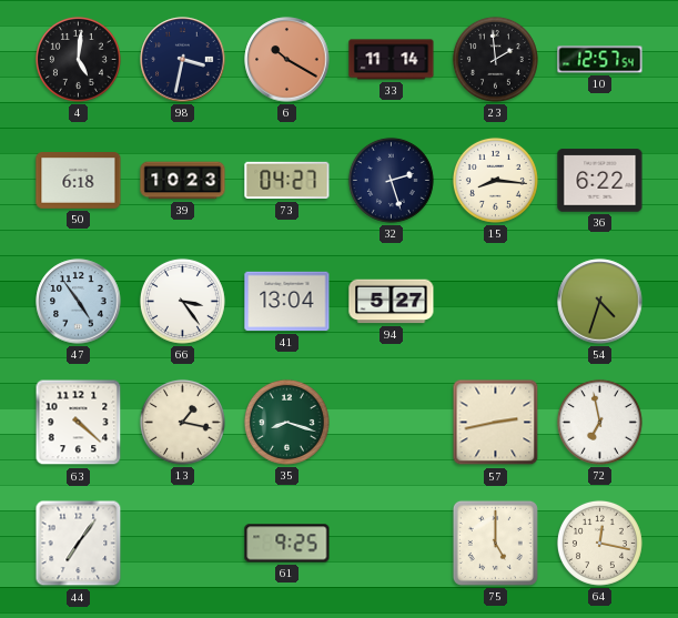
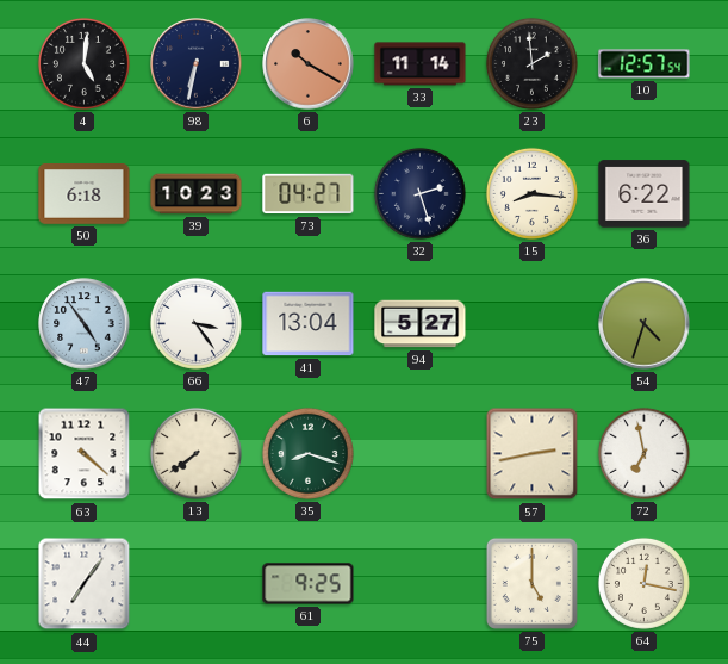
98: 3:32 -> 6:32
13: 1:17 -> 7:39
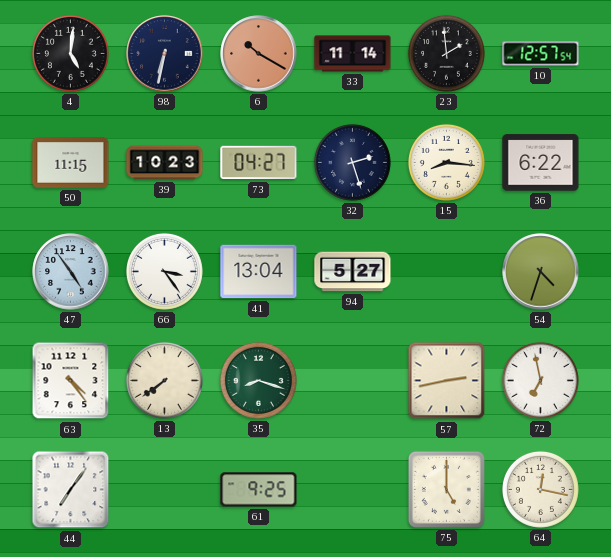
50: 6:18 -> 11:15
63: 4:22 -> 4:24
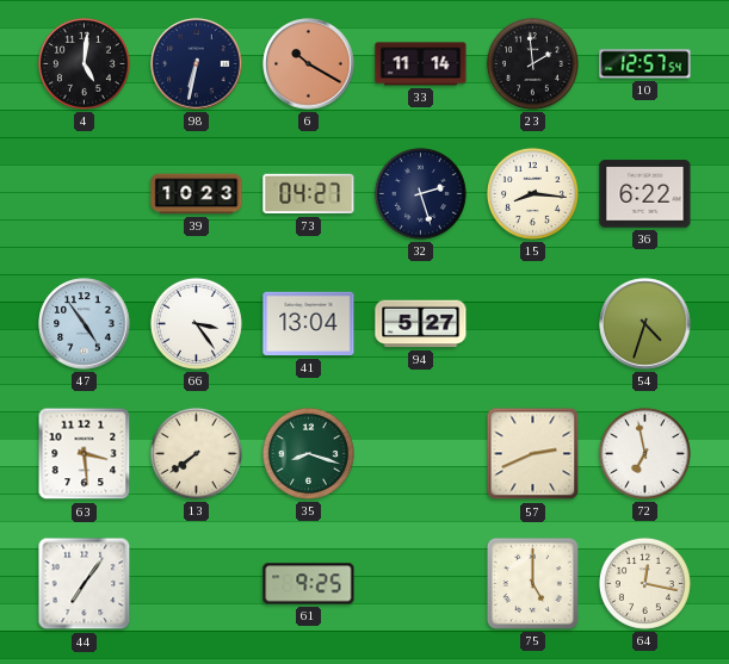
50: 11:15 -> none
63: 4:24 -> 3:29
57: 2:43 -> 2:41
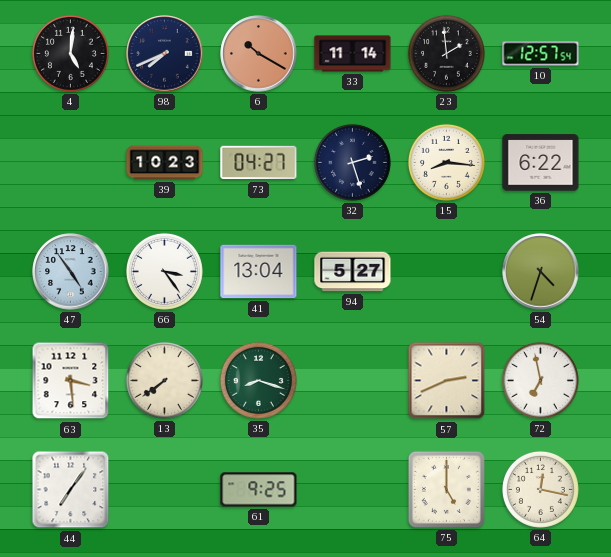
98: 6:32 -> 7:41
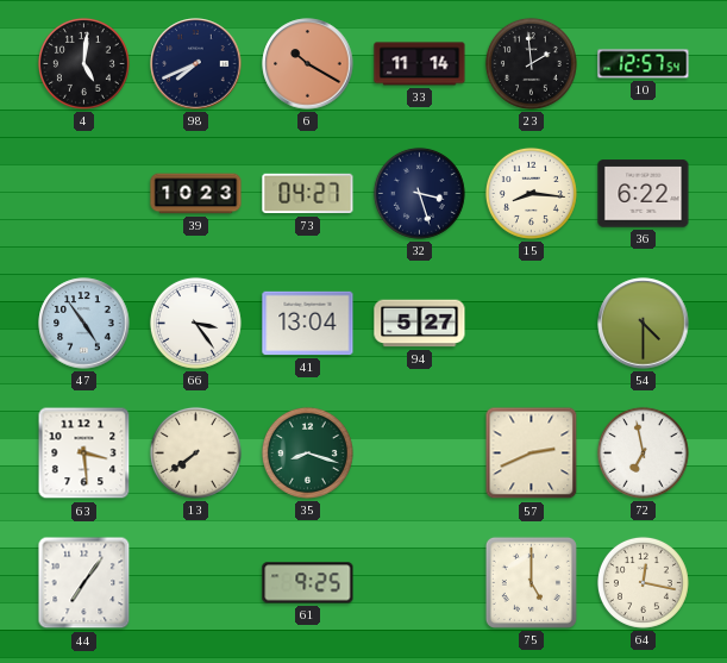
32: 2:27 -> 3:27
54: 4:33 -> 4:30
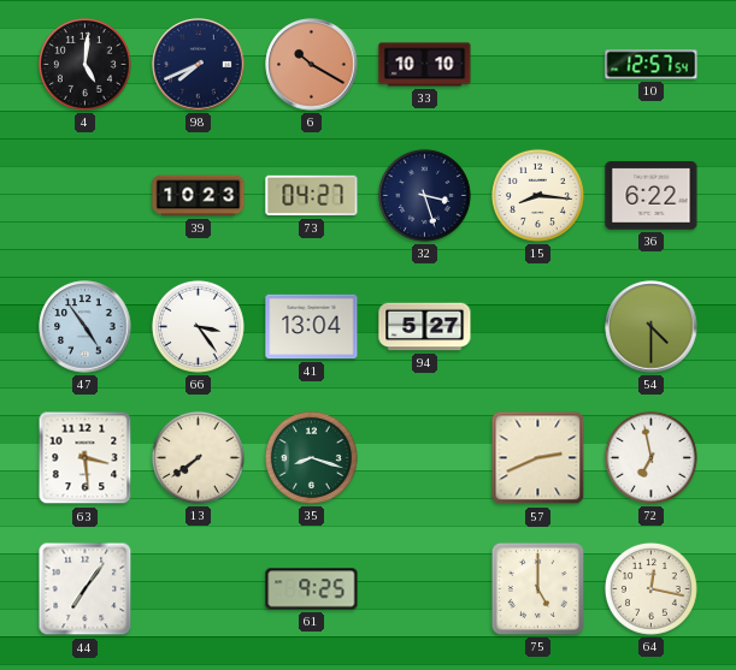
33: 11:14 -> 10:10
23: 1:59 -> none
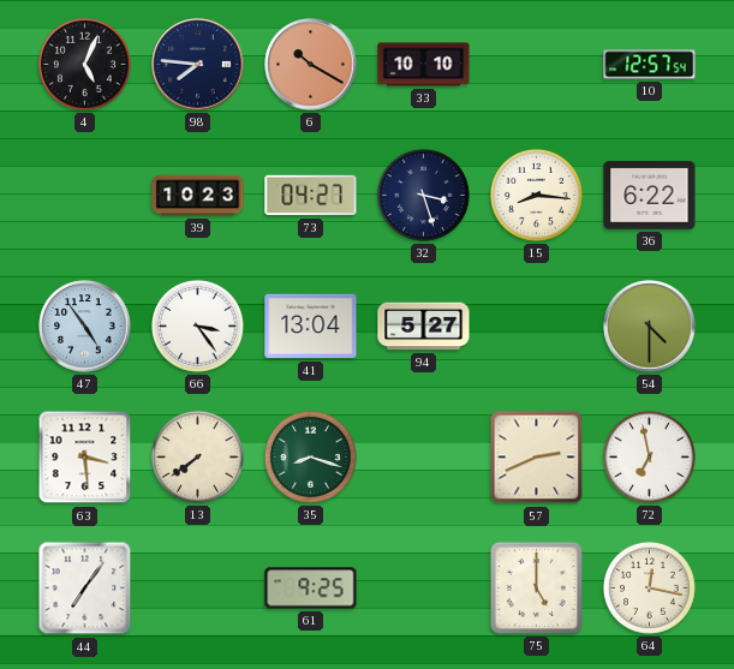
4: 5:01 -> 5:04
98: 7:41 -> 7:46
